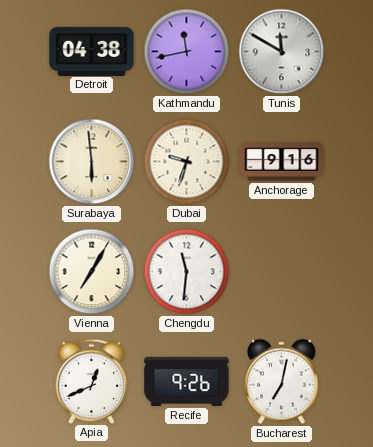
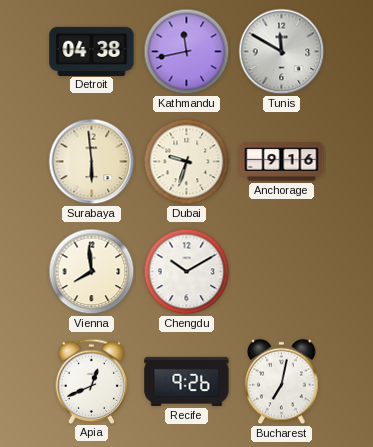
Vienna: 7:05 -> 7:59
Chengdu: 11:31 -> 10:10
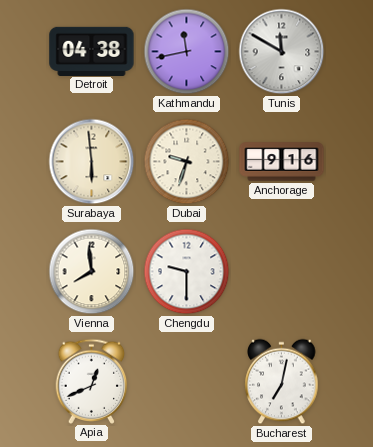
Chengdu: 10:10 -> 9:30
Recife: 9:26 -> none
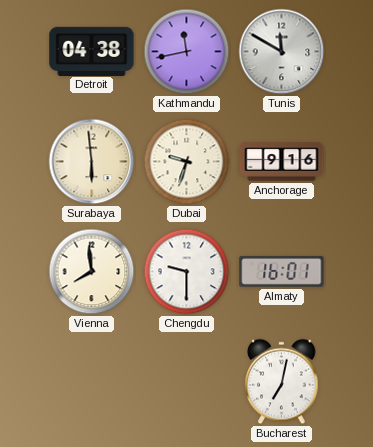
Almaty: none -> 16:01
Apia: 12:41 -> none
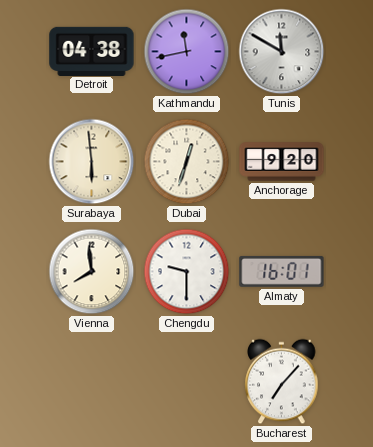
Dubai: 9:33 -> 12:33
Anchorage: 9:16 -> 9:20
Bucharest: 7:02 -> 7:07
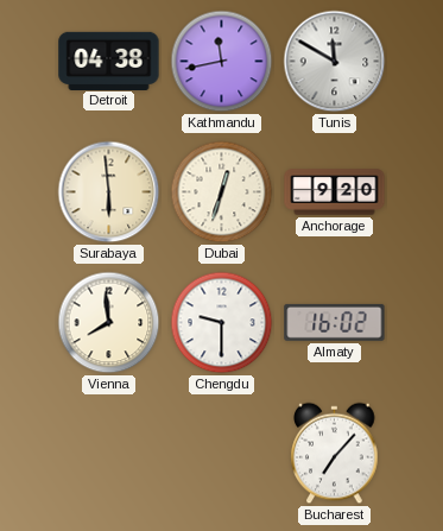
Almaty: 16:01 -> 16:02
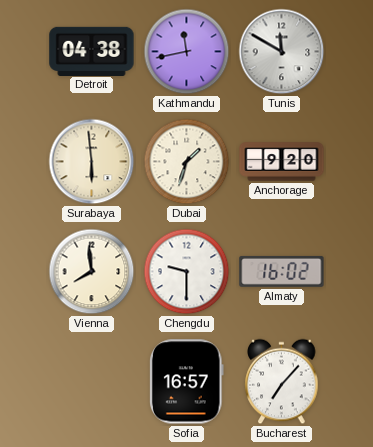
Dubai: 12:33 -> 1:33
Sofia: none -> 16:57
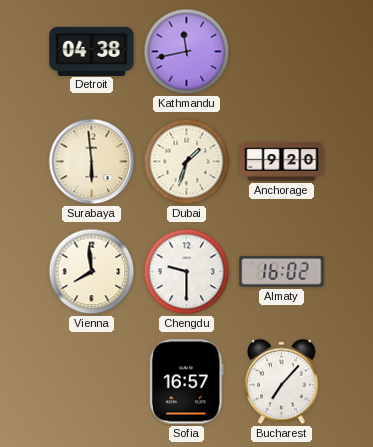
Tunis: 11:50 -> none
